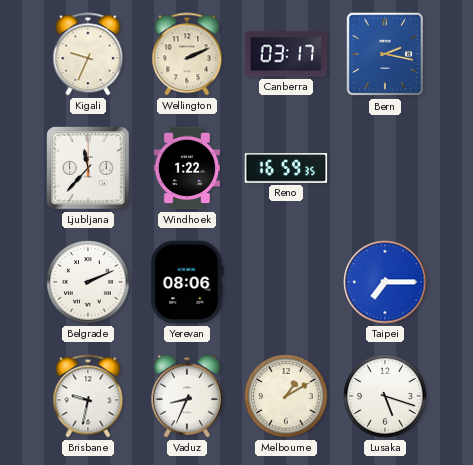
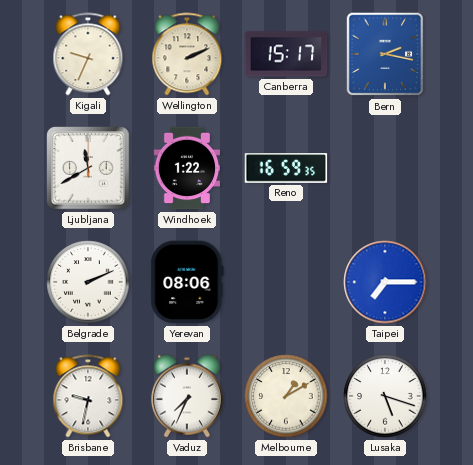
Canberra: 03:17 -> 15:17
Ljubljana: 11:37 -> 11:40
Vaduz: 8:34 -> 7:34
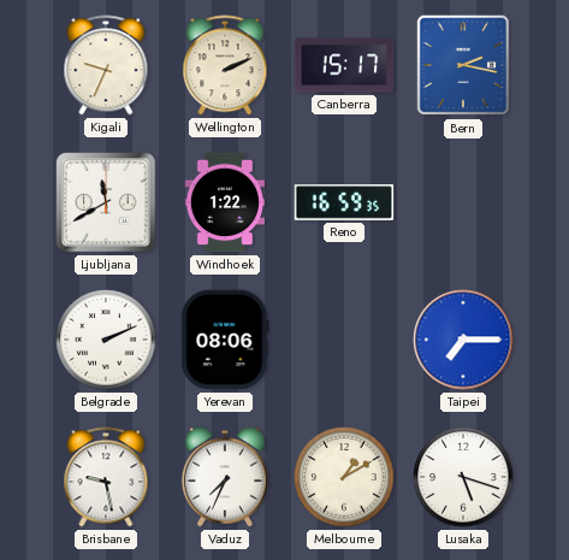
Brisbane: 9:32 -> 9:28
